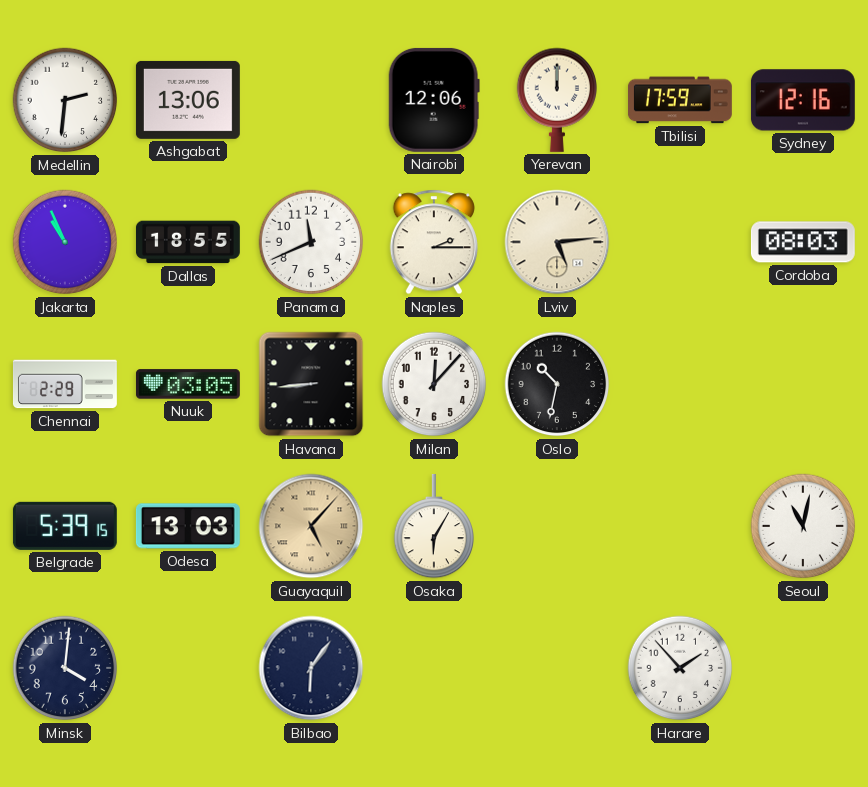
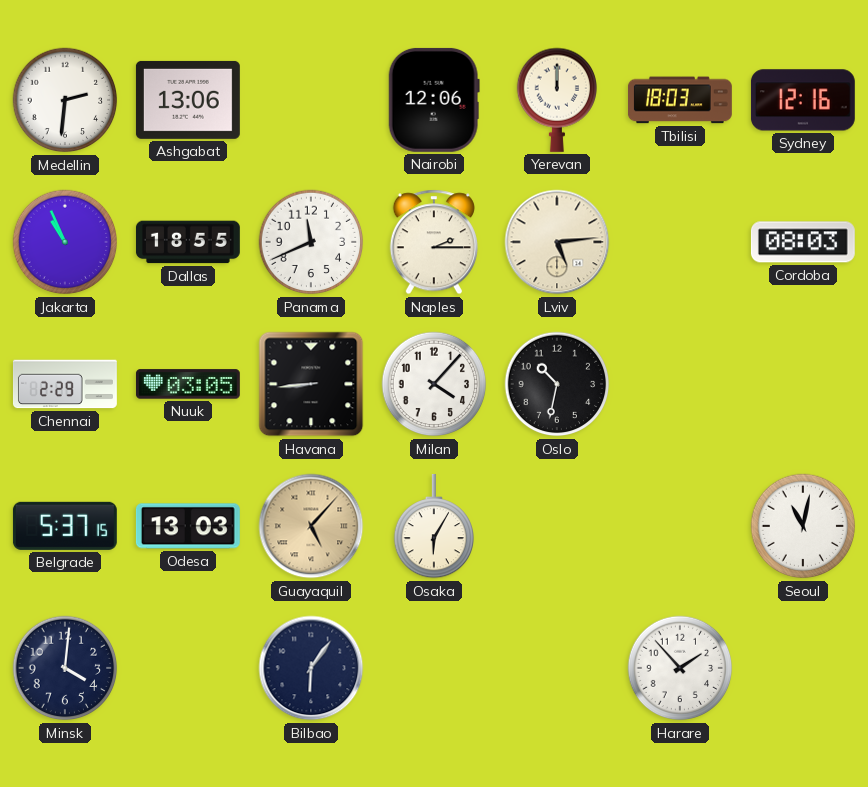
Tbilisi: 17:59 -> 18:03
Milan: 12:07 -> 4:07
Belgrade: 5:39 -> 5:37
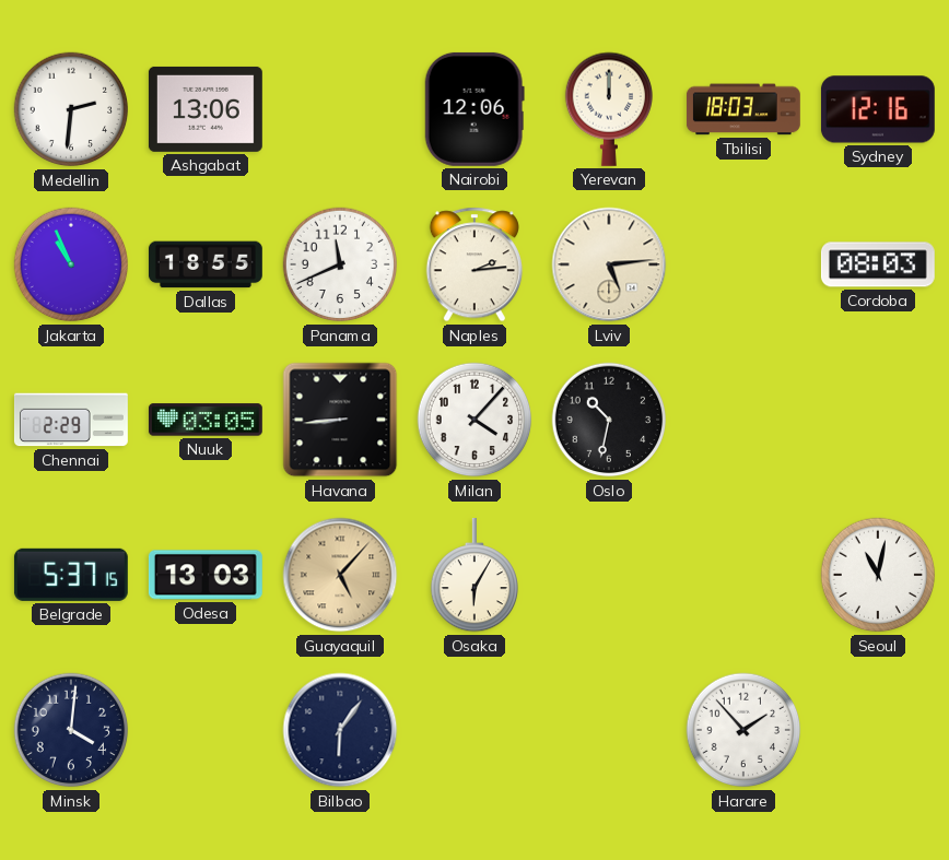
Naples: 2:15 -> 2:14
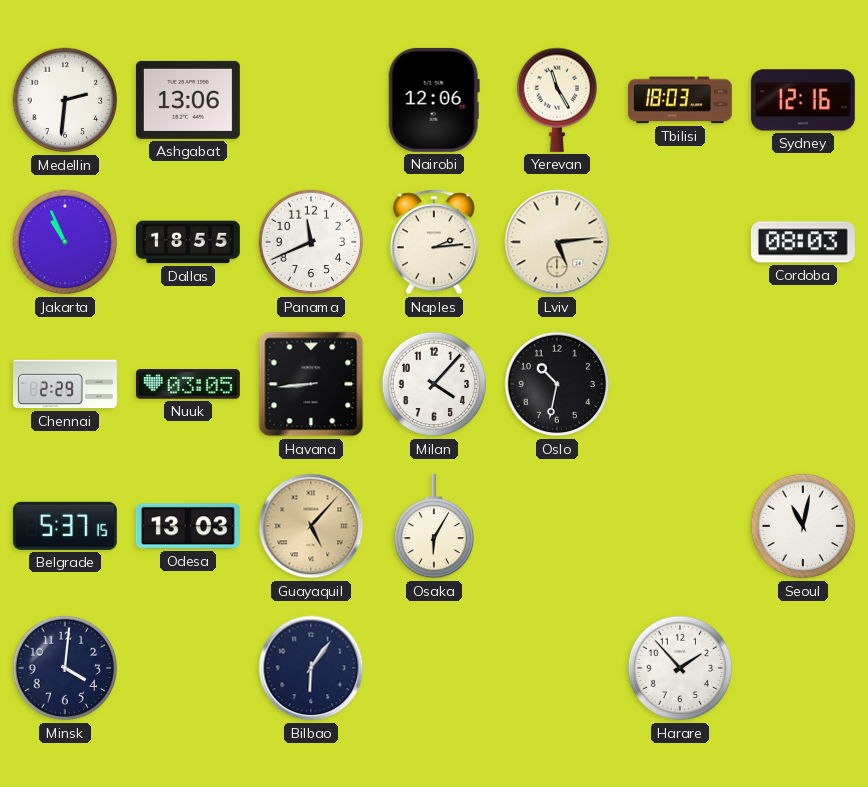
Yerevan: 12:00 -> 11:25
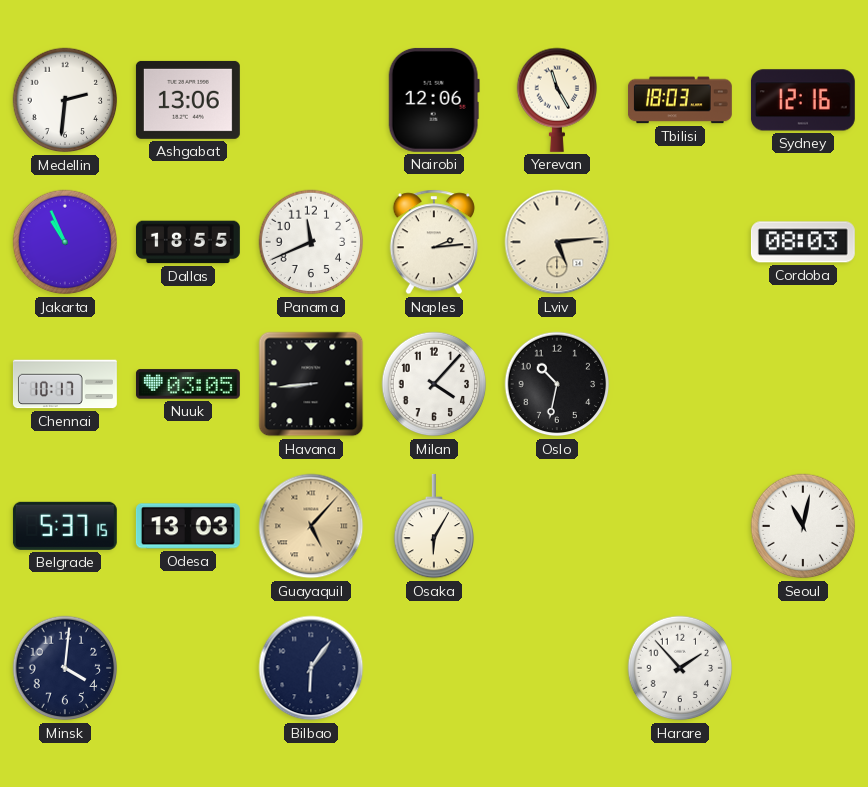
Chennai: 2:29 -> 10:17
